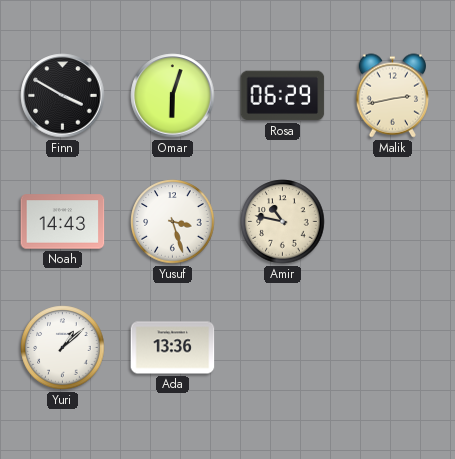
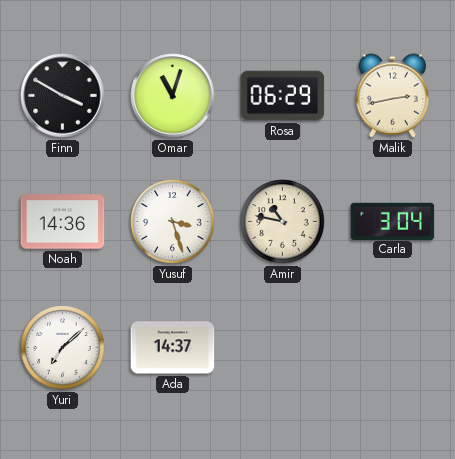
Omar: 6:03 -> 11:03
Noah: 14:43 -> 14:36
Carla: none -> 3:04
Yuri: 1:08 -> 7:08
Ada: 13:36 -> 14:37
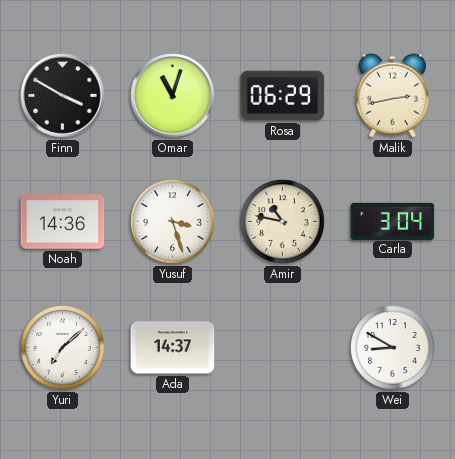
Wei: none -> 8:50
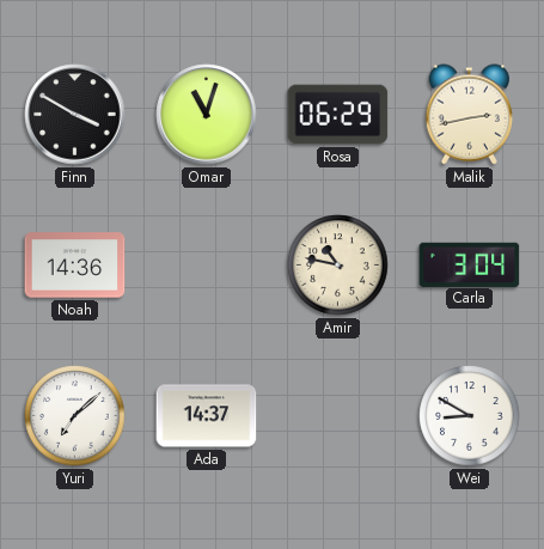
Yusuf: 3:27 -> none
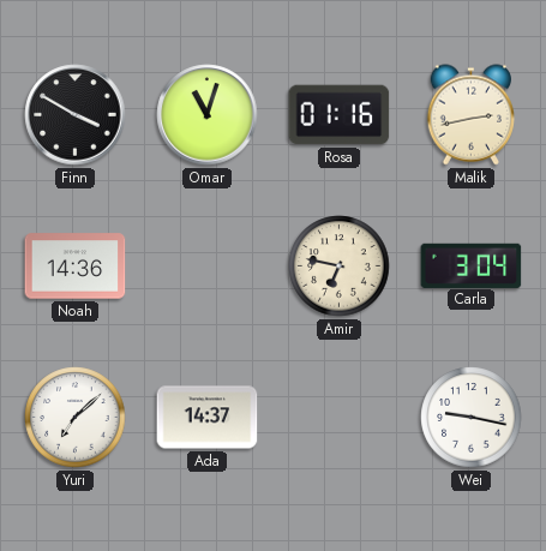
Rosa: 06:29 -> 01:16
Amir: 10:47 -> 6:47
Wei: 8:50 -> 9:17
